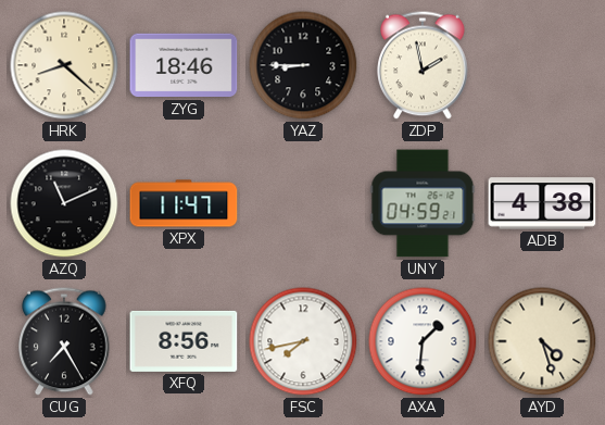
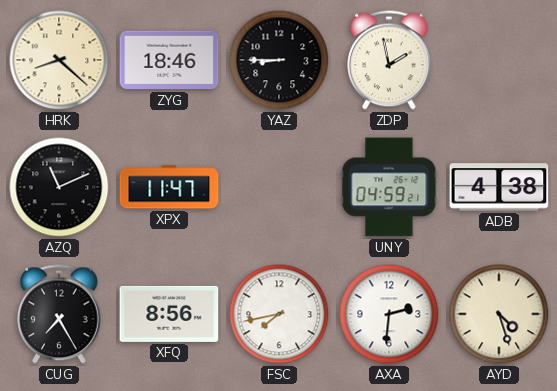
AXA: 1:31 -> 2:31
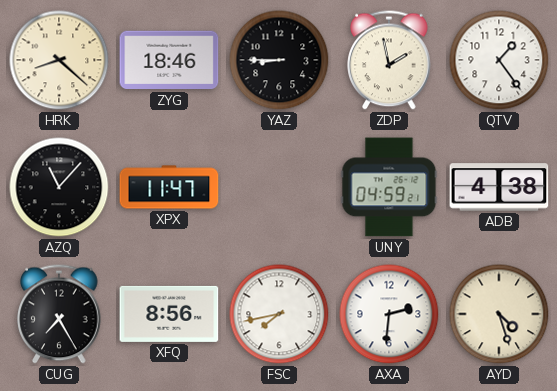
QTV: none -> 1:24
AZQ: 11:11 -> 11:07
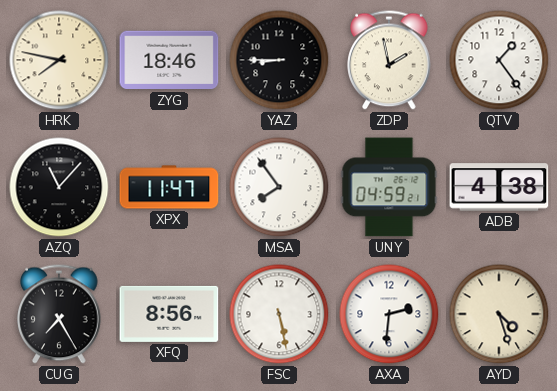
HRK: 8:22 -> 7:47
MSA: none -> 7:54
FSC: 7:43 -> 5:28
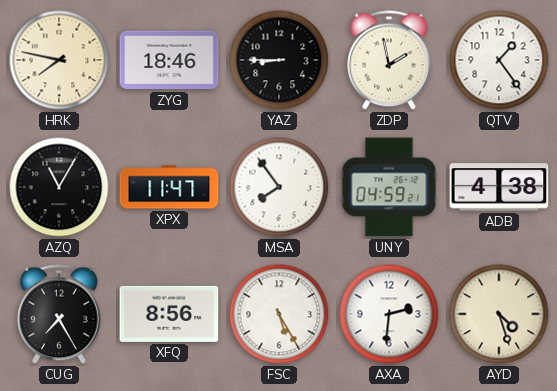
AZQ: 11:07 -> 11:05
FSC: 5:28 -> 5:25
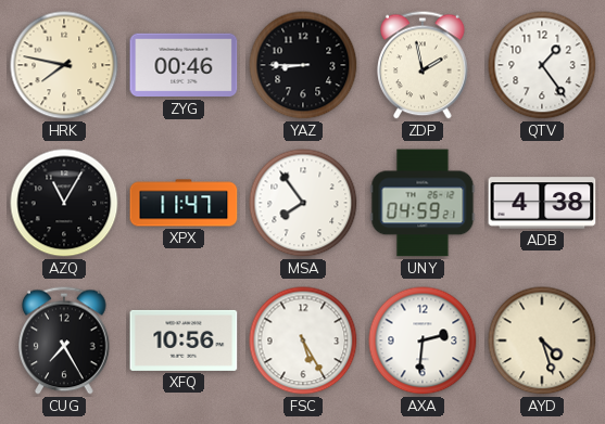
ZYG: 18:46 -> 00:46
XFQ: 8:56 -> 10:56
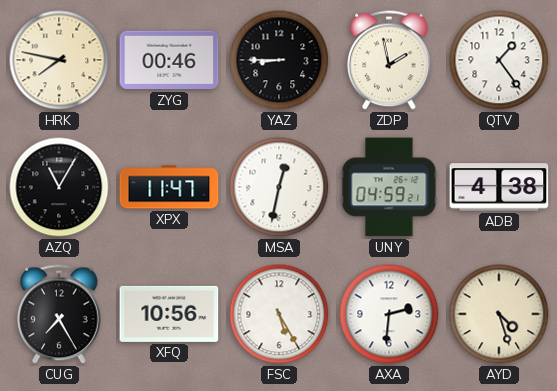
MSA: 7:54 -> 12:32
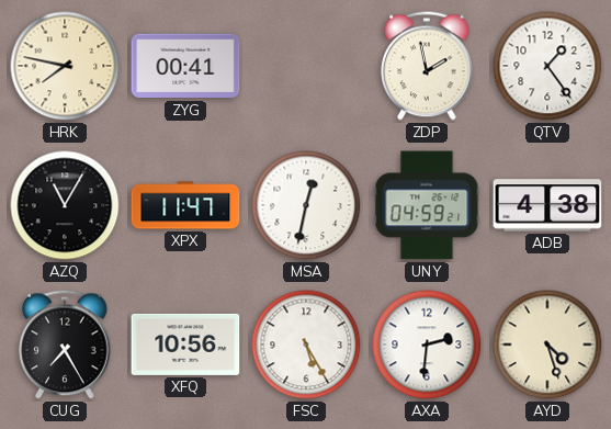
ZYG: 00:46 -> 00:41
YAZ: 8:45 -> none
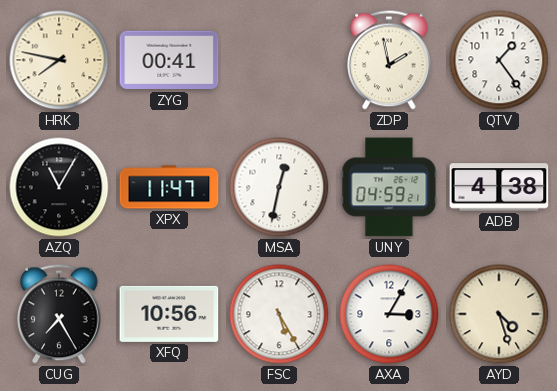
AXA: 2:31 -> 3:05
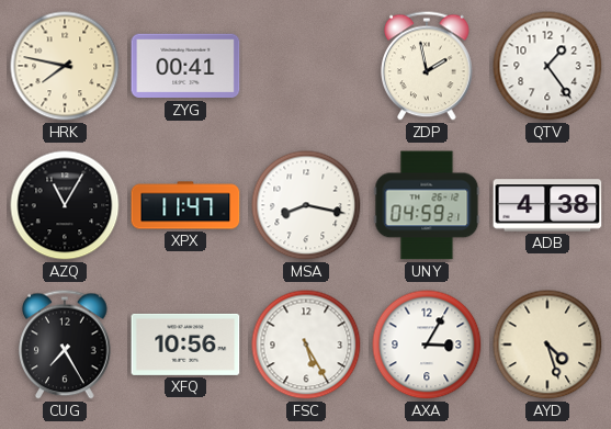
MSA: 12:32 -> 8:17
